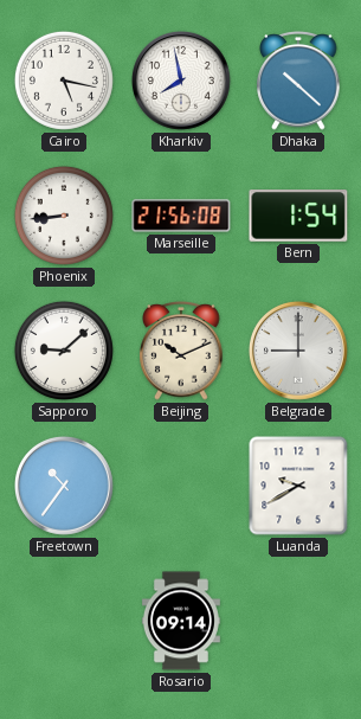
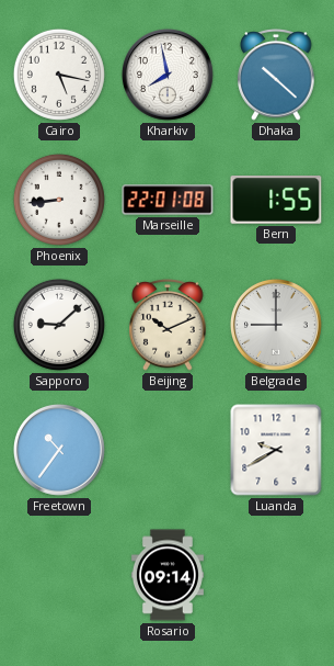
Marseille: 21:56 -> 22:01
Bern: 1:54 -> 1:55
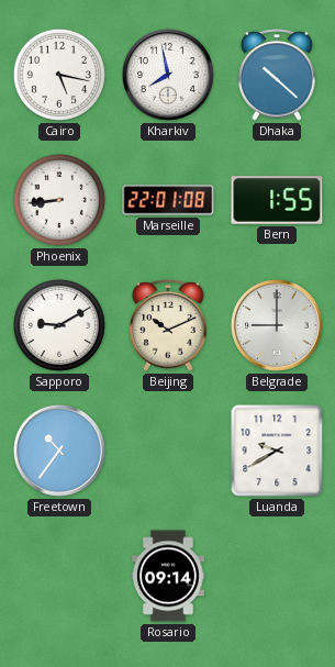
Sapporo: 9:08 -> 9:10
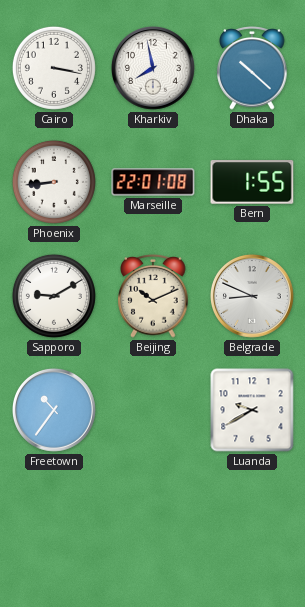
Cairo: 5:17 -> 3:17
Belgrade: 9:00 -> 8:49
Rosario: 09:14 -> none
